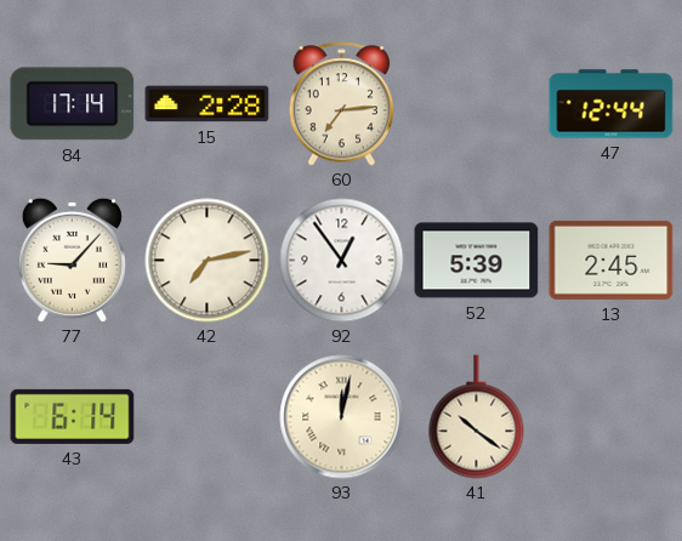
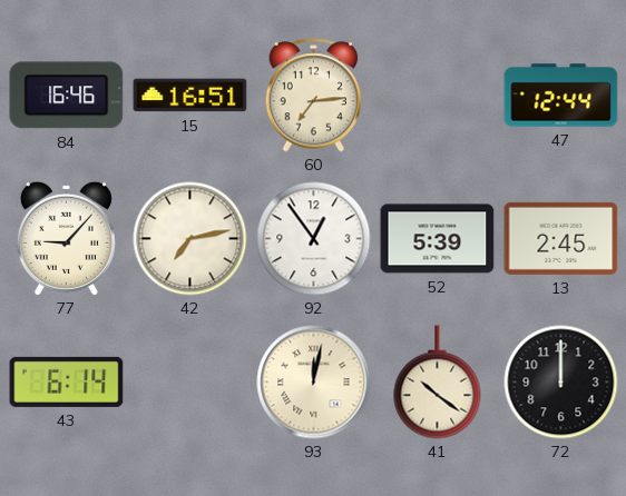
84: 17:14 -> 16:46
15: 2:28 -> 16:51
72: none -> 12:00
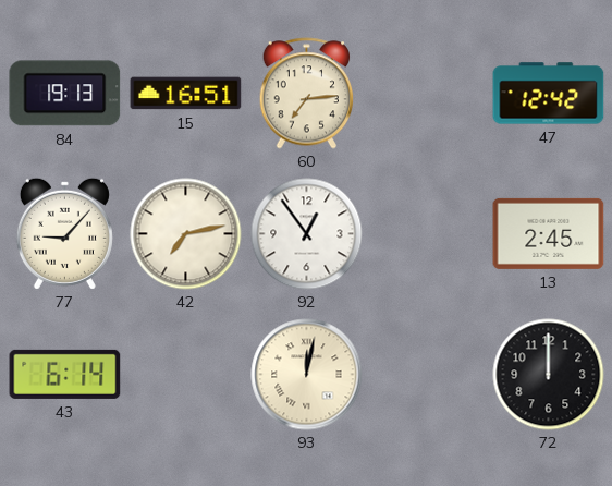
84: 16:46 -> 19:13
47: 12:44 -> 12:42
52: 5:39 -> none
41: 10:21 -> none
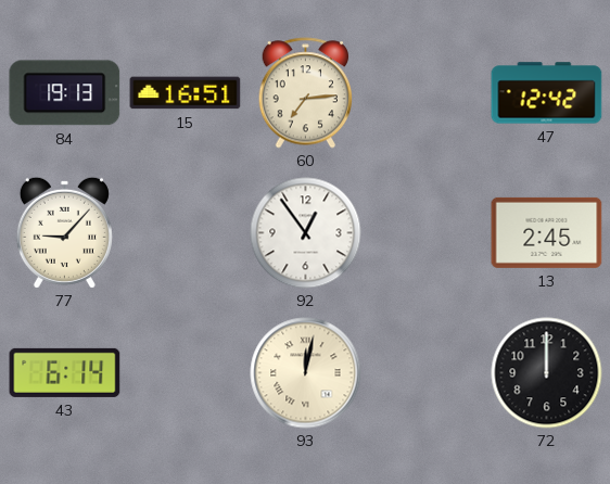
42: 7:13 -> none
